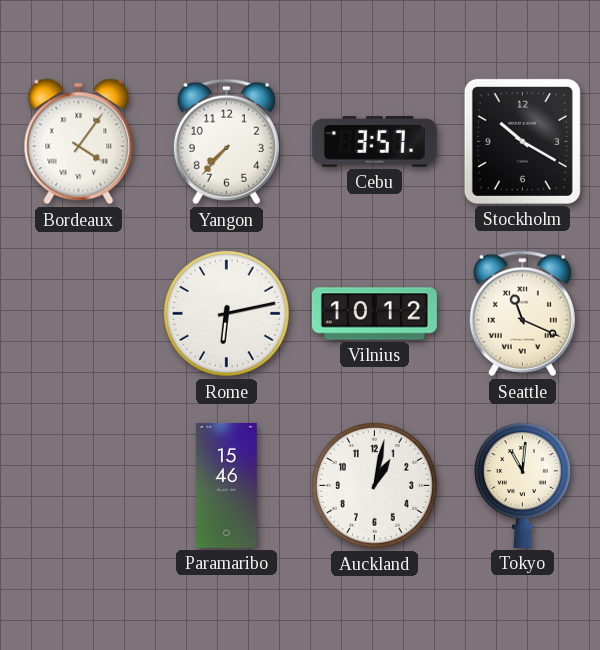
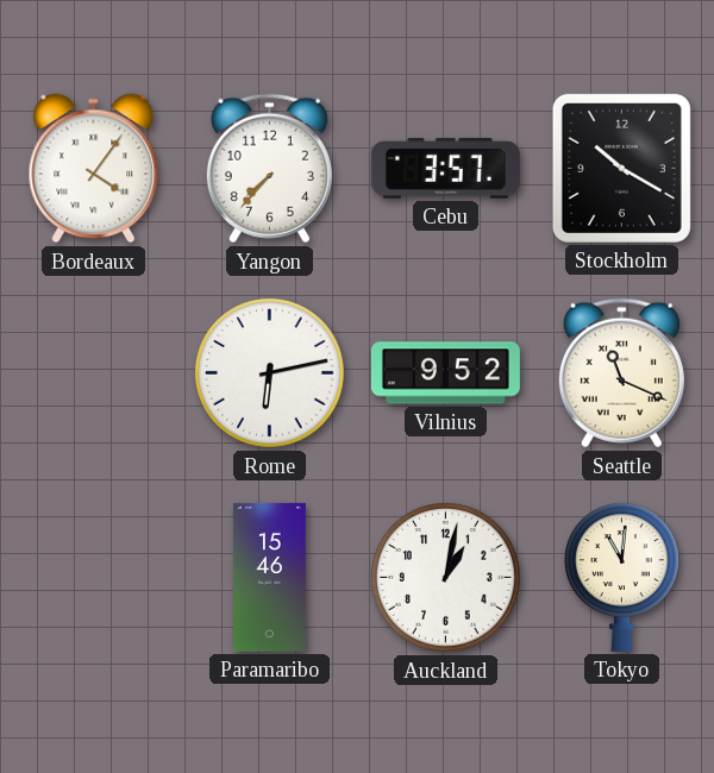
Vilnius: 10:12 -> 9:52
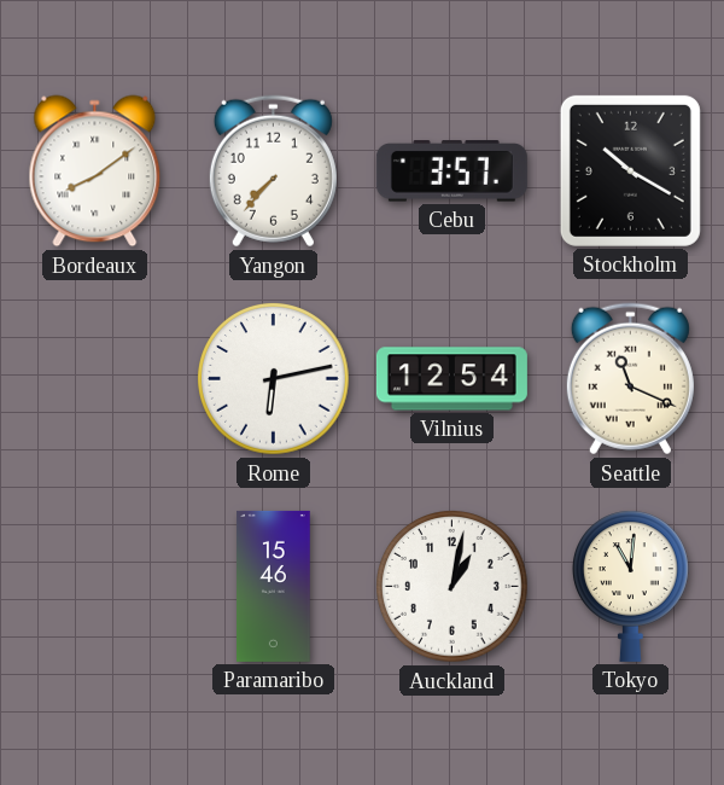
Bordeaux: 4:06 -> 8:09
Vilnius: 9:52 -> 12:54
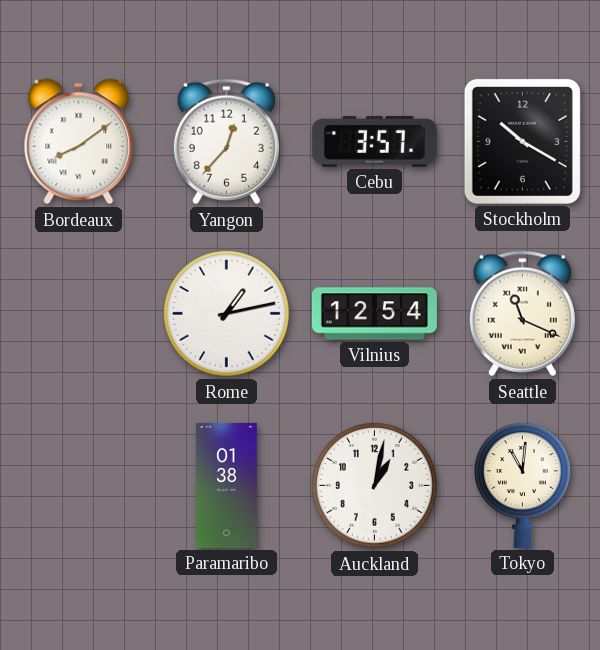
Yangon: 7:37 -> 12:37
Rome: 6:13 -> 1:13
Paramaribo: 15:46 -> 01:38
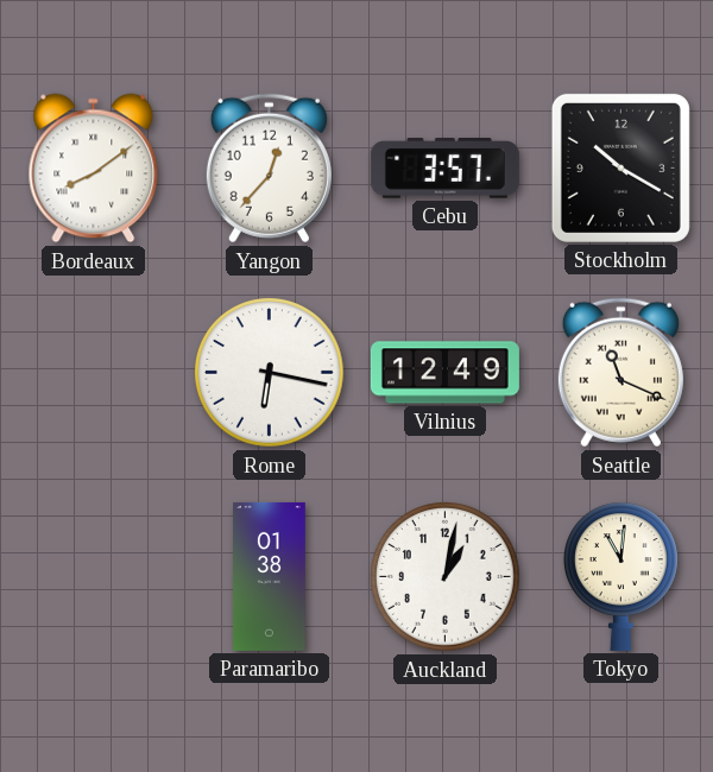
Rome: 1:13 -> 6:17
Vilnius: 12:54 -> 12:49
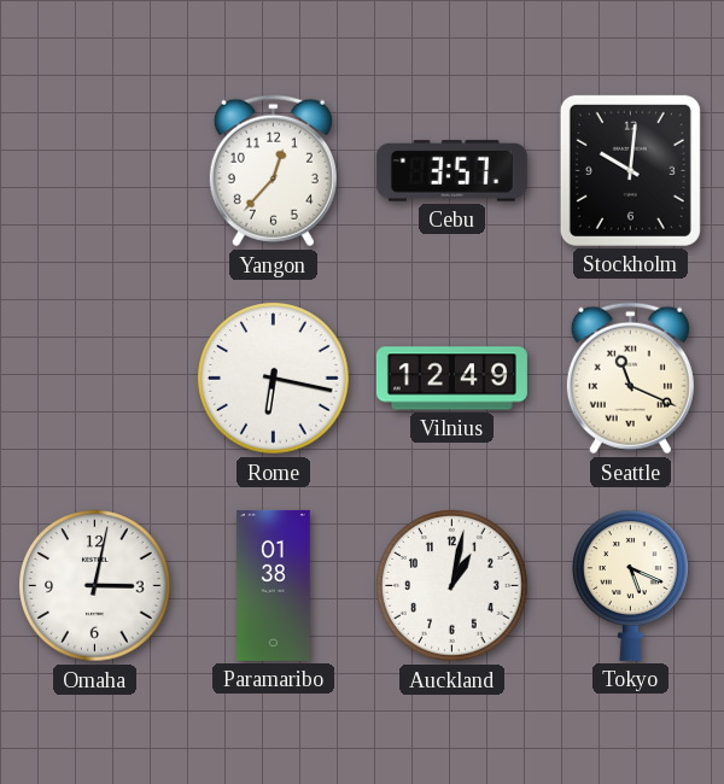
Bordeaux: 8:09 -> none
Stockholm: 10:20 -> 10:01
Omaha: none -> 3:02
Tokyo: 11:01 -> 5:19
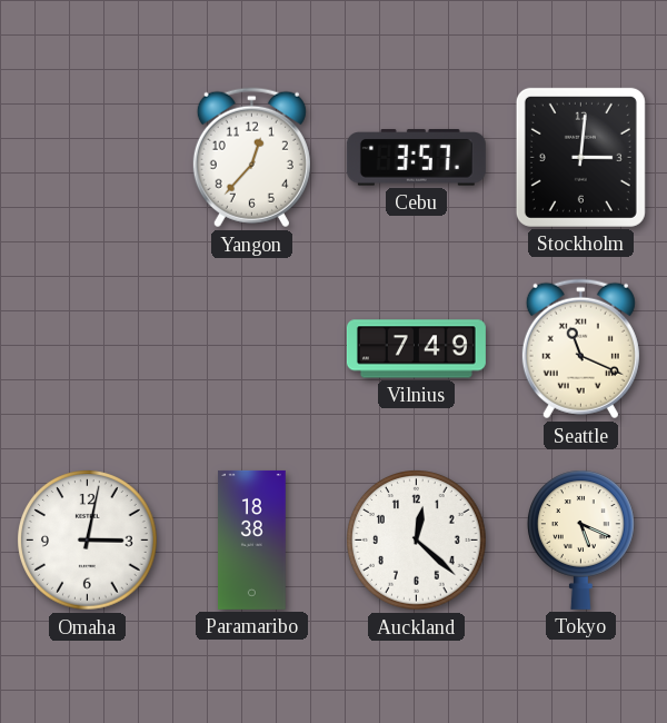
Stockholm: 10:01 -> 3:01
Rome: 6:17 -> none
Vilnius: 12:49 -> 7:49
Paramaribo: 01:38 -> 18:38
Auckland: 1:02 -> 12:22
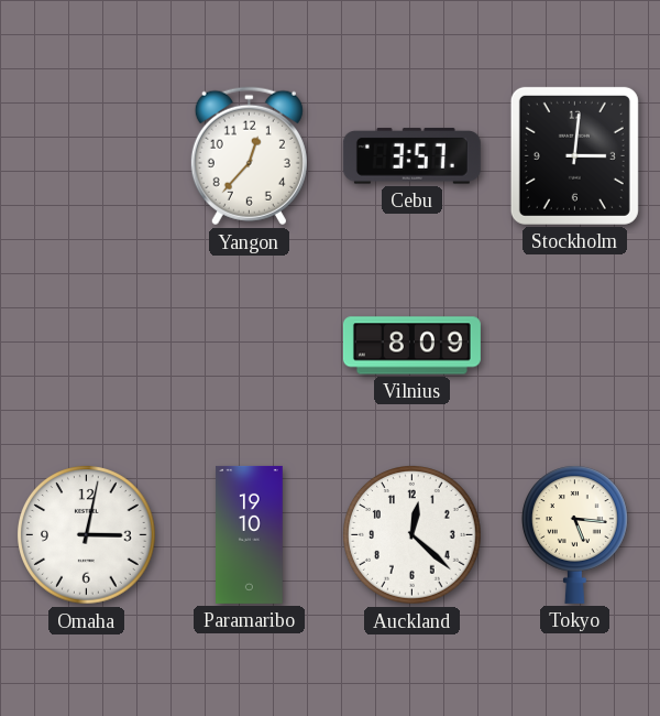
Vilnius: 7:49 -> 8:09
Seattle: 11:19 -> none
Paramaribo: 18:38 -> 19:10
Tokyo: 5:19 -> 5:16
